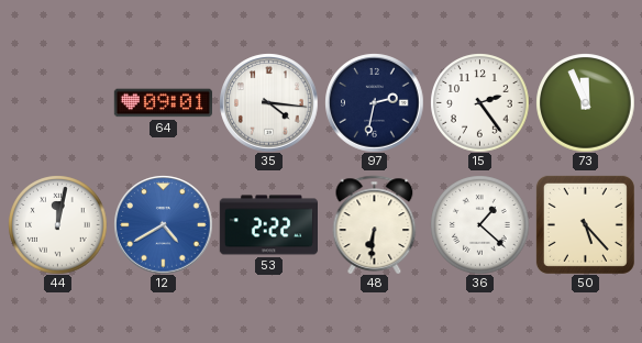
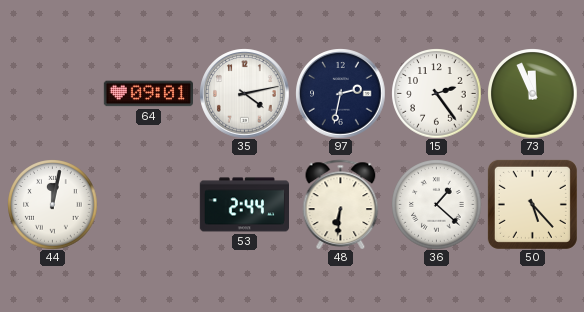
35: 4:16 -> 4:13
12: 4:40 -> none
53: 2:22 -> 2:44
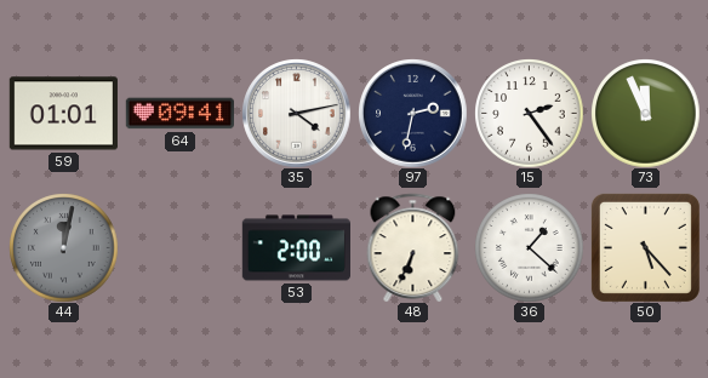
59: none -> 01:01
64: 09:01 -> 09:41
44 dial: white -> grey
53: 2:44 -> 2:00
48: 6:31 -> 6:34
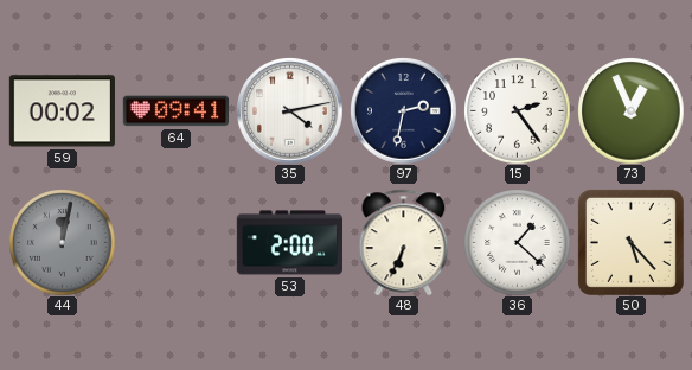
59: 01:01 -> 00:02
73: 11:56 -> 12:56
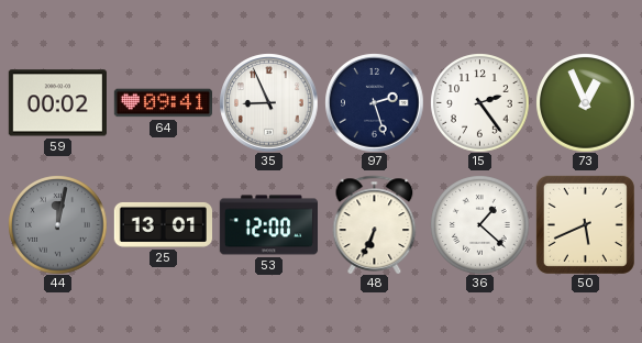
35: 4:13 -> 8:56
97: 2:32 -> 2:27
25: none -> 13:01
53: 2:00 -> 12:00
50: 5:23 -> 5:41
